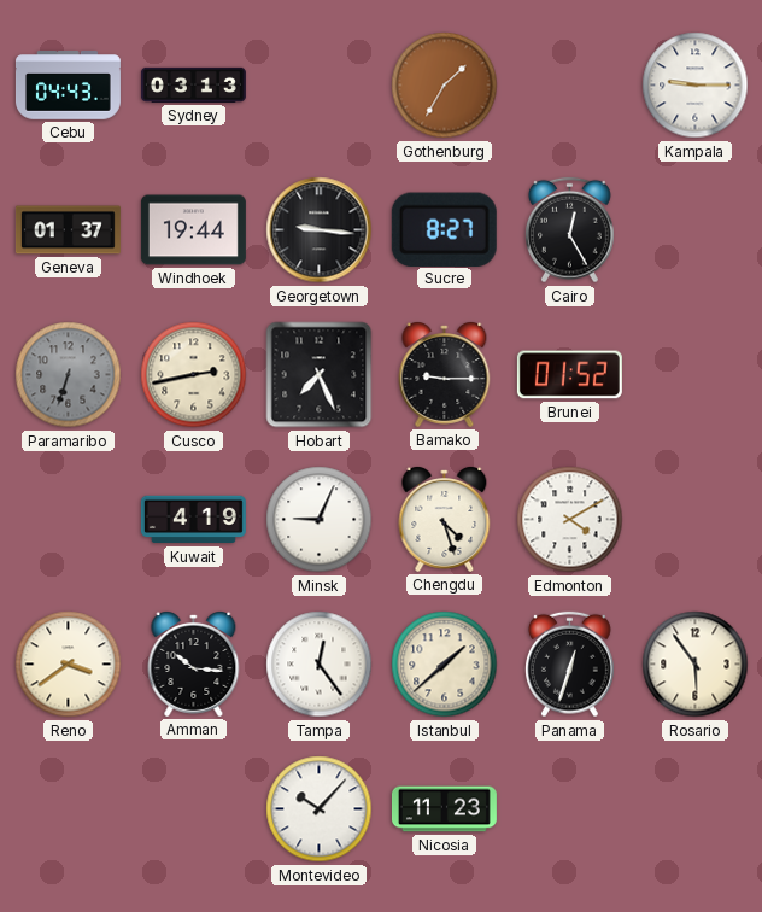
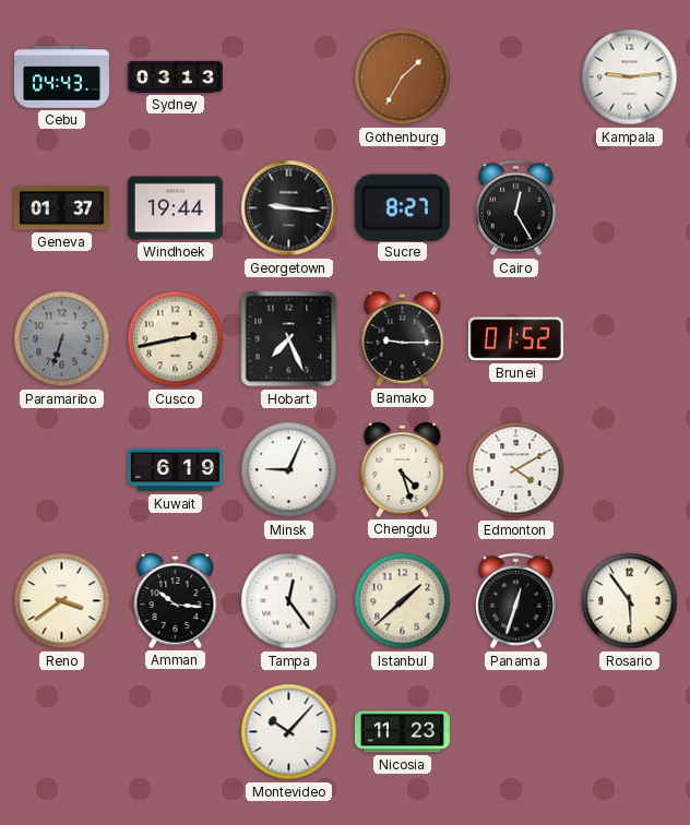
Kampala: 9:15 -> 9:14
Kuwait: 4:19 -> 6:19
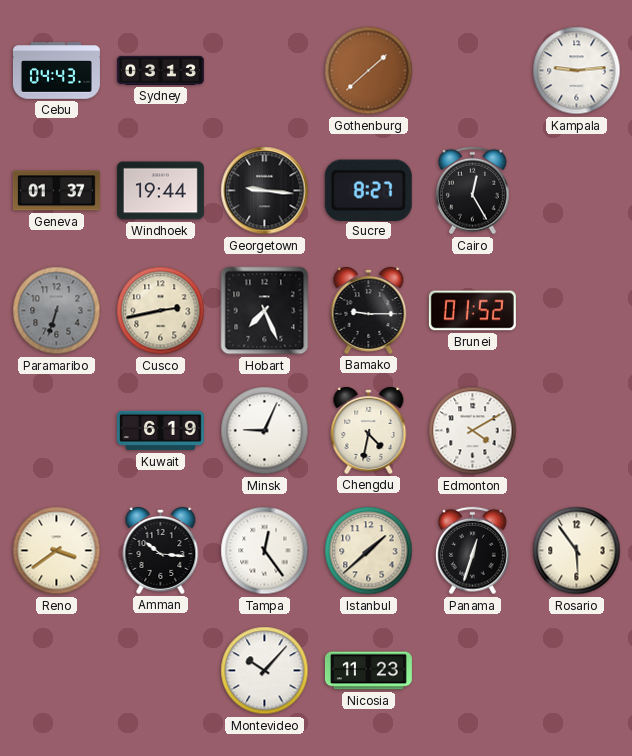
Gothenburg: 1:35 -> 1:38
Chengdu: 4:27 -> 4:32
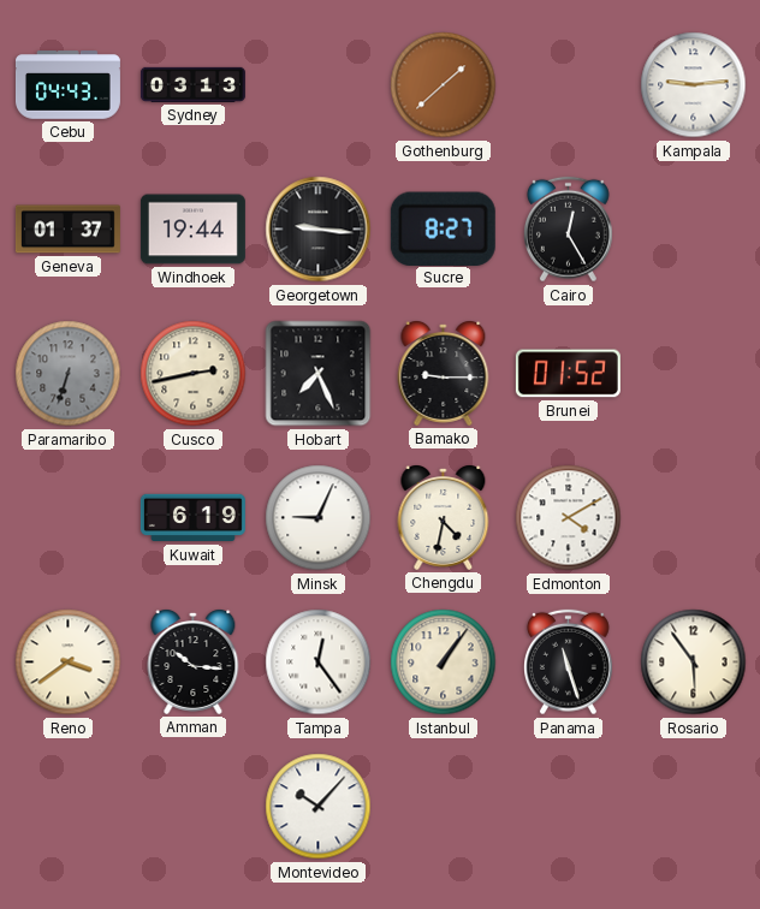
Istanbul: 1:38 -> 1:06
Panama: 12:33 -> 11:27
Nicosia: 11:23 -> none
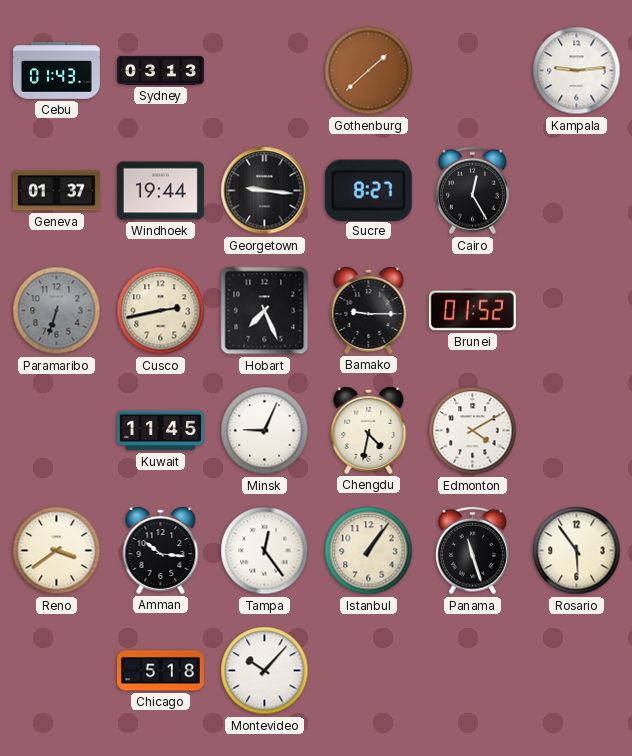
Cebu: 04:43 -> 01:43
Kuwait: 6:19 -> 11:45
Chicago: none -> 5:18
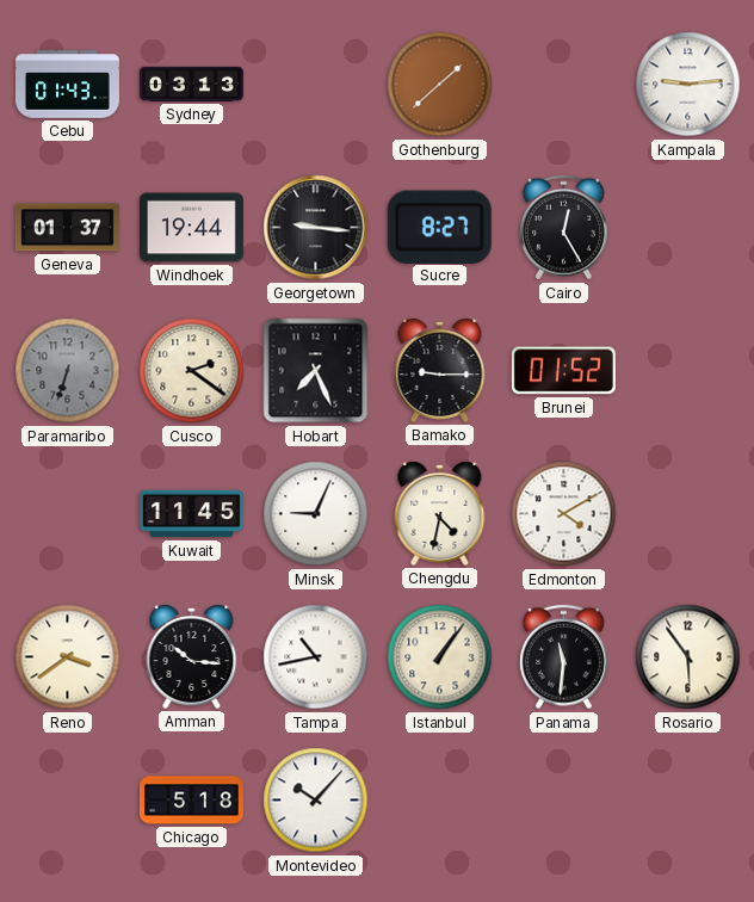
Cusco: 2:43 -> 2:21
Tampa: 12:24 -> 10:43
Panama: 11:27 -> 11:31
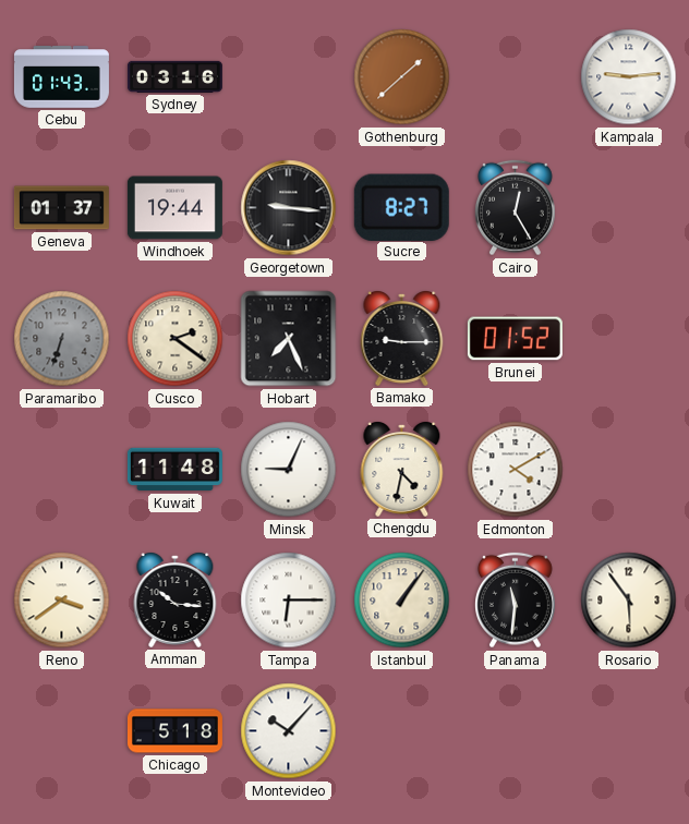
Sydney: 03:13 -> 03:16
Kuwait: 11:45 -> 11:48
Tampa: 10:43 -> 6:15
